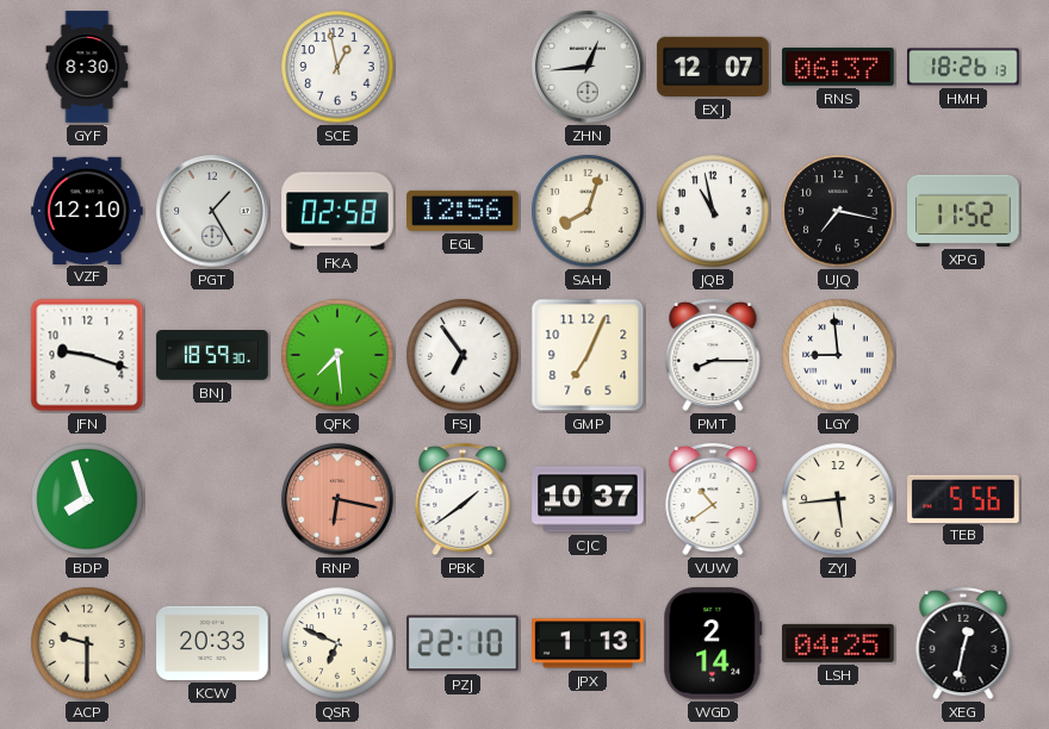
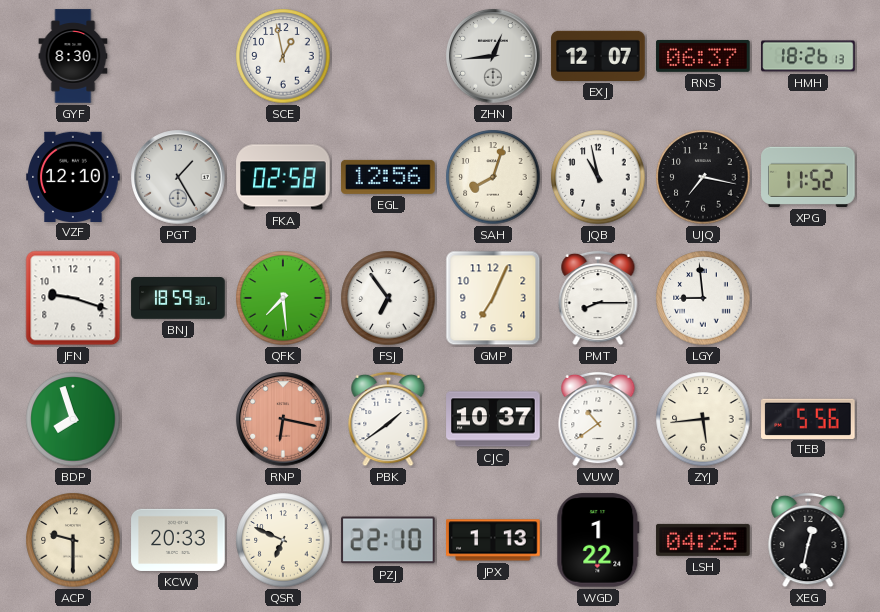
WGD: 2:14 -> 1:22
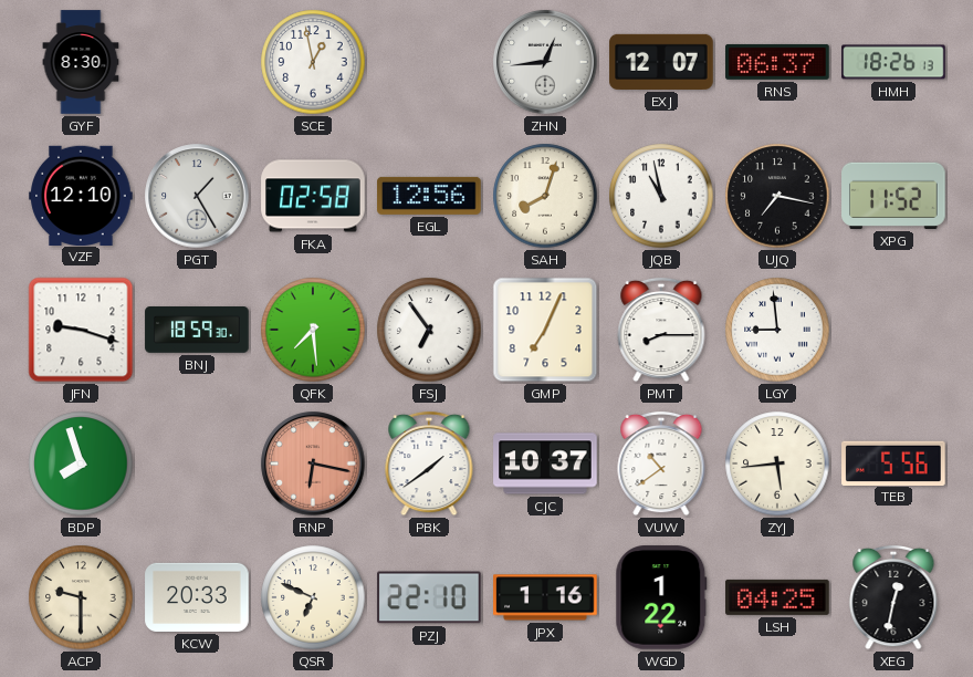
JPX: 1:13 -> 1:16
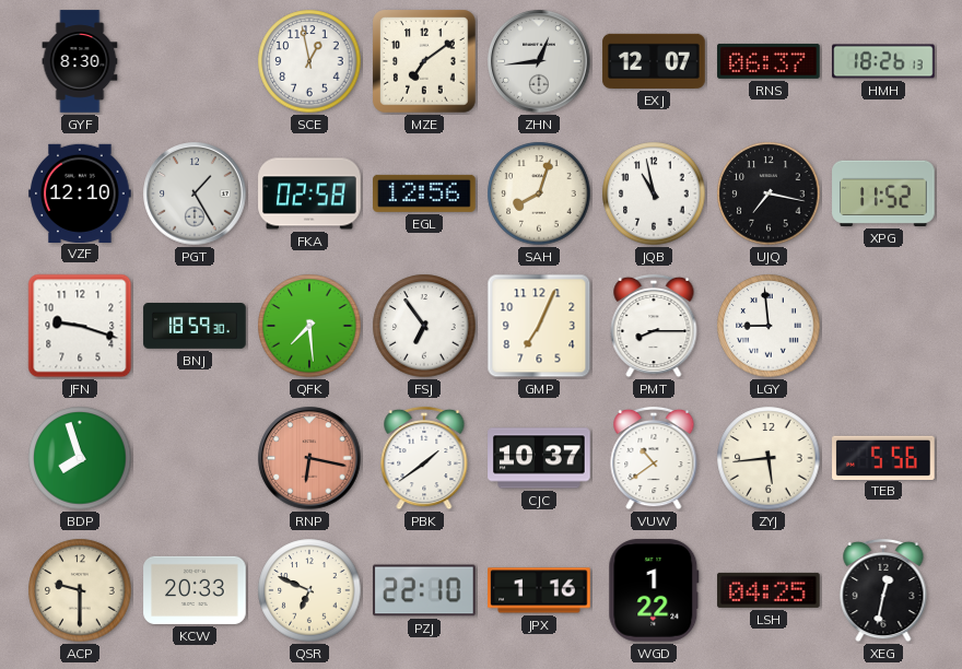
MZE: none -> 7:09
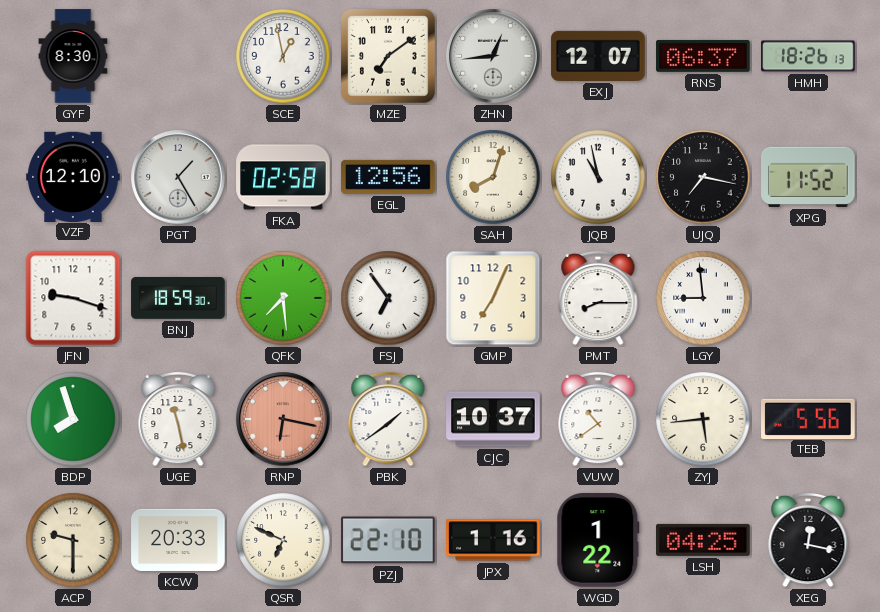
UGE: none -> 11:28
XEG: 12:32 -> 12:17
